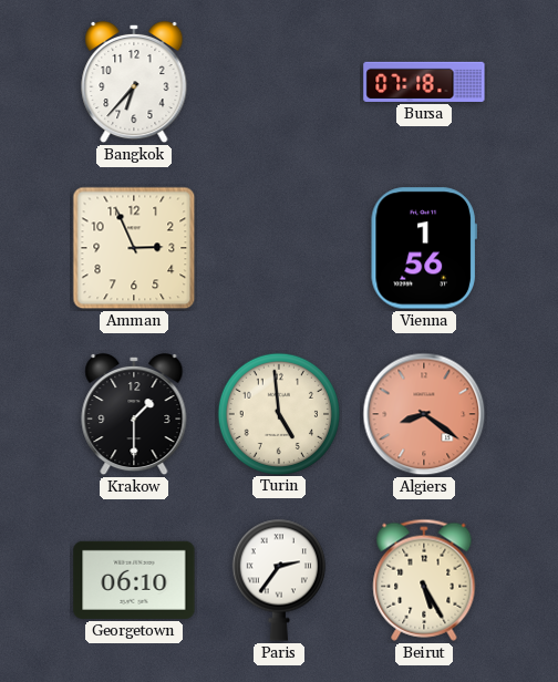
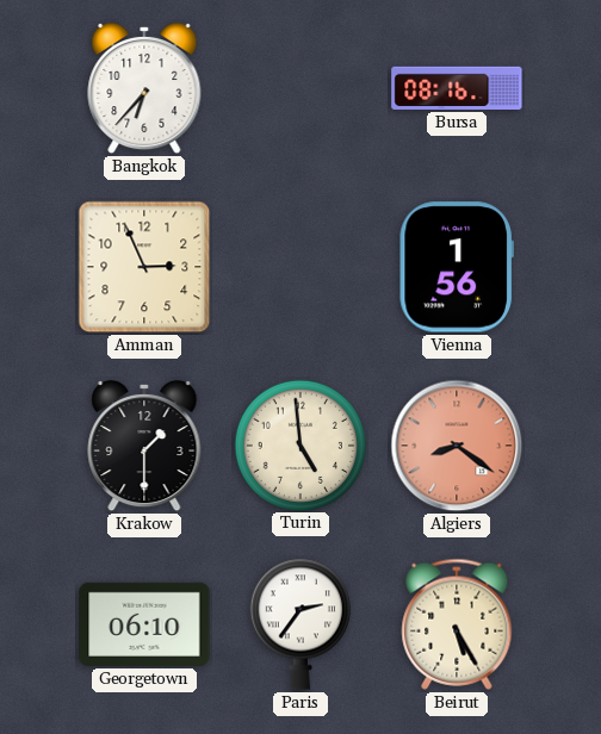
Bursa: 07:18 -> 08:16
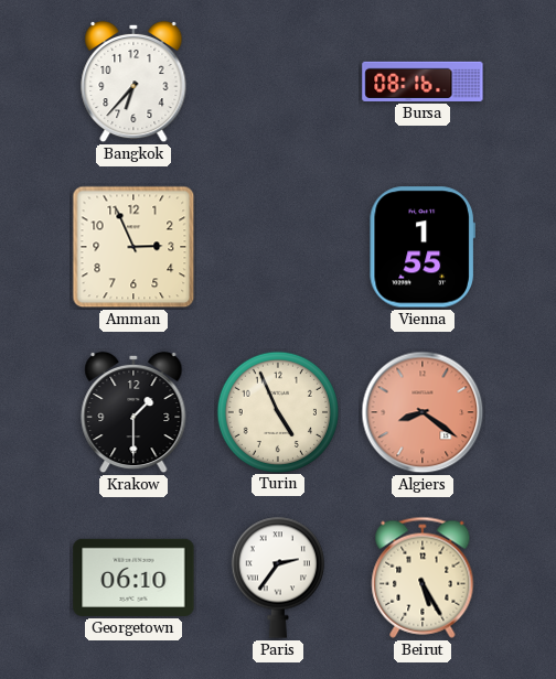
Vienna: 1:56 -> 1:55
Turin: 4:59 -> 4:56
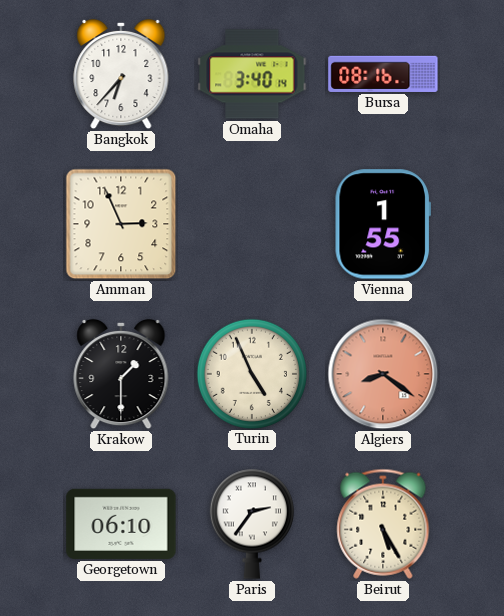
Omaha: none -> 3:40
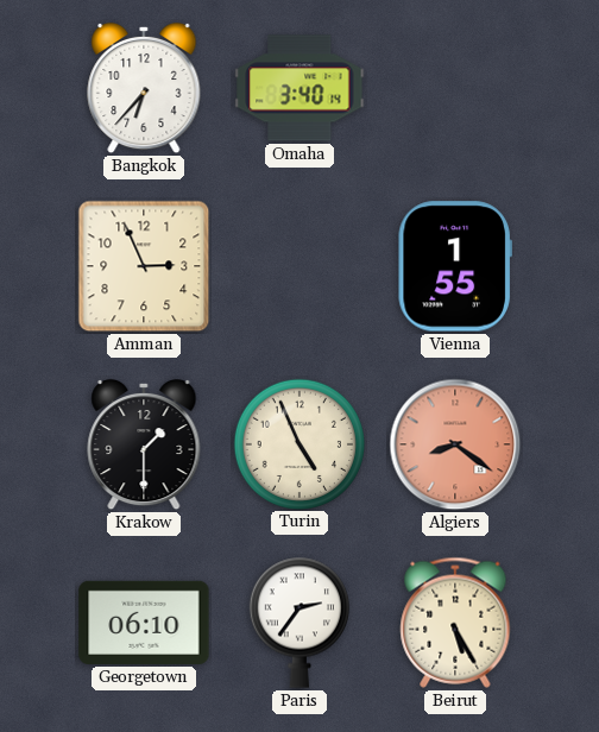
Bursa: 08:16 -> none
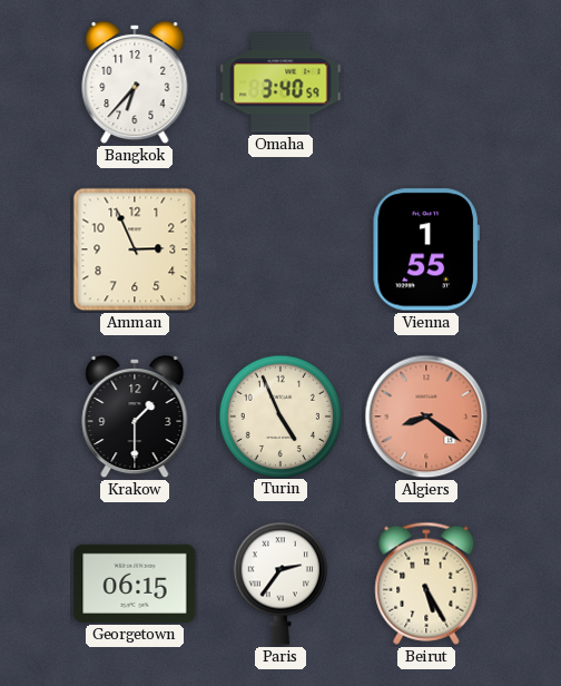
Omaha: 3:40:14 -> 3:40:59
Georgetown: 06:10 -> 06:15
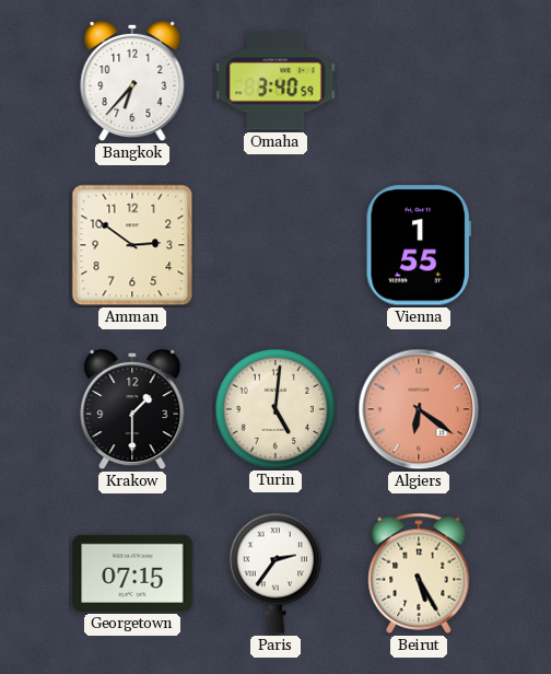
Amman: 2:56 -> 2:51
Turin: 4:56 -> 5:01
Algiers: 8:21 -> 6:21
Georgetown: 06:15 -> 07:15
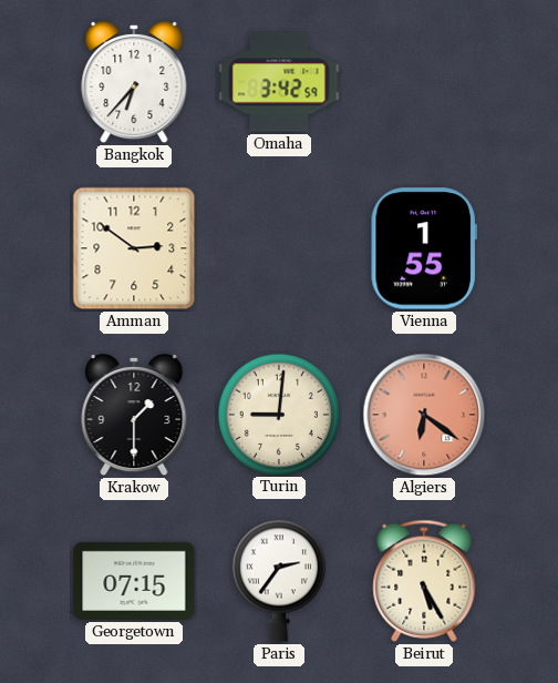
Omaha: 3:40 -> 3:42
Turin: 5:01 -> 9:01
